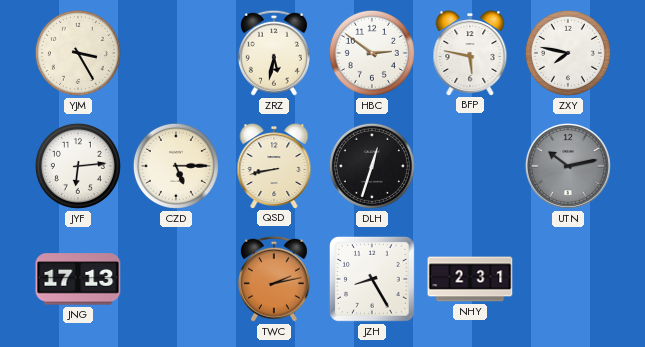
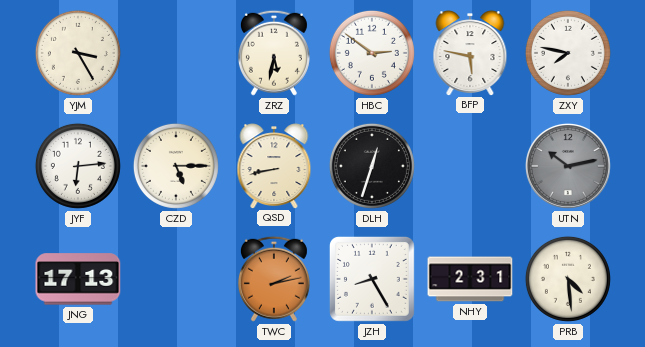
PRB: none -> 4:29
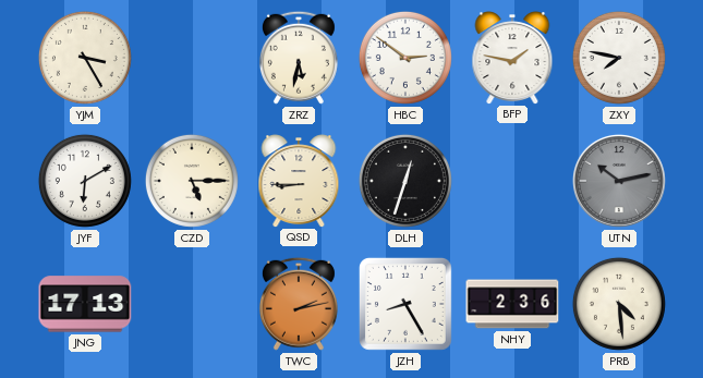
BFP: 5:47 -> 1:47
JYF: 6:14 -> 6:10
QSD: 8:43 -> 8:45
NHY: 2:31 -> 2:36
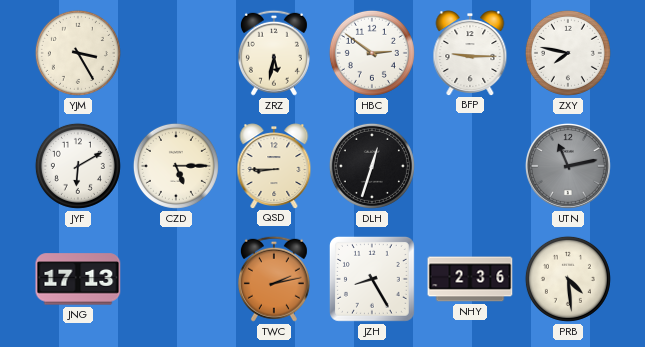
BFP: 1:47 -> 9:15
UTN: 10:13 -> 11:13
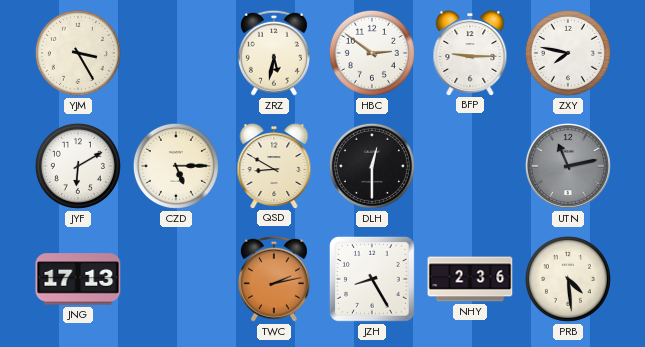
QSD: 8:45 -> 8:50
DLH: 12:33 -> 12:30
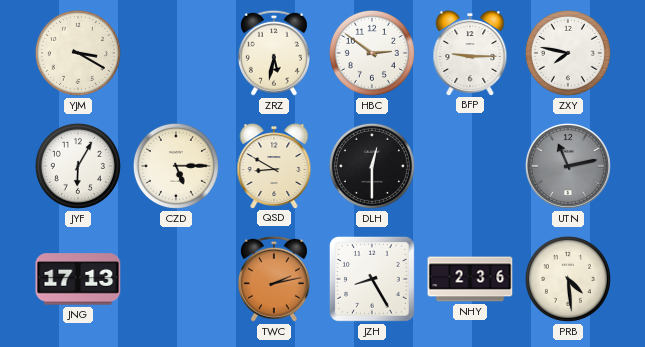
YJM: 3:25 -> 3:20
JYF: 6:10 -> 6:05
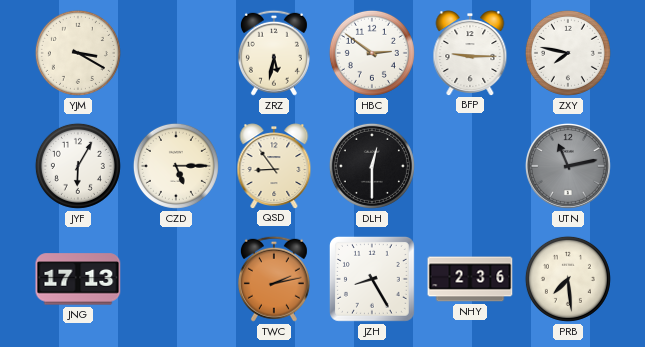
QSD: 8:50 -> 8:54
PRB: 4:29 -> 7:29
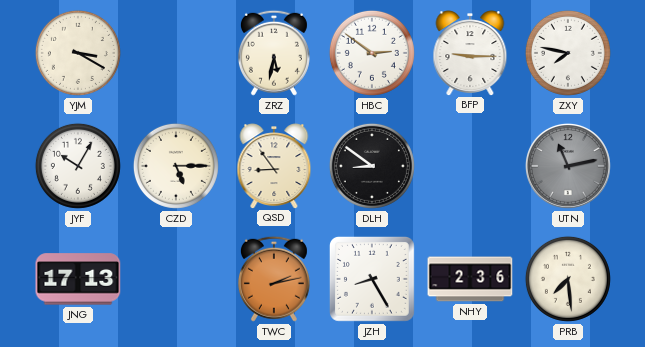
JYF: 6:05 -> 10:05
DLH: 12:30 -> 8:51
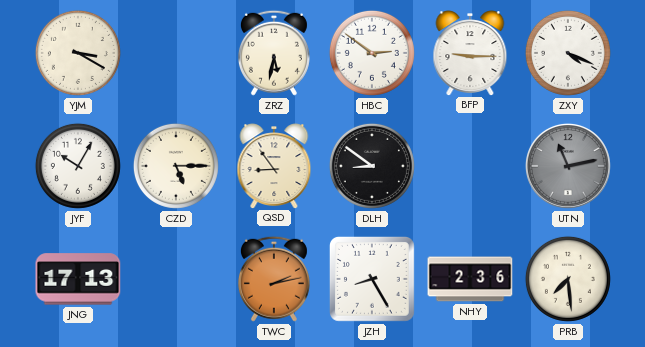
ZXY: 7:47 -> 4:19
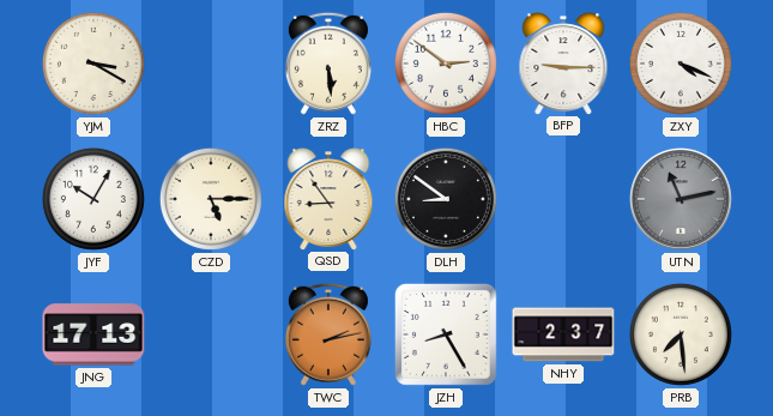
ZRZ: 5:32 -> 5:29
NHY: 2:36 -> 2:37
